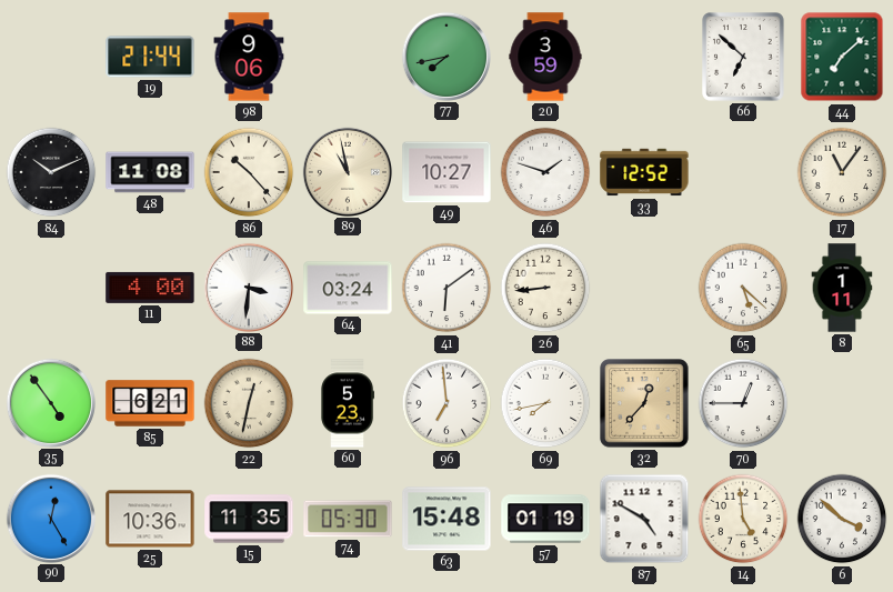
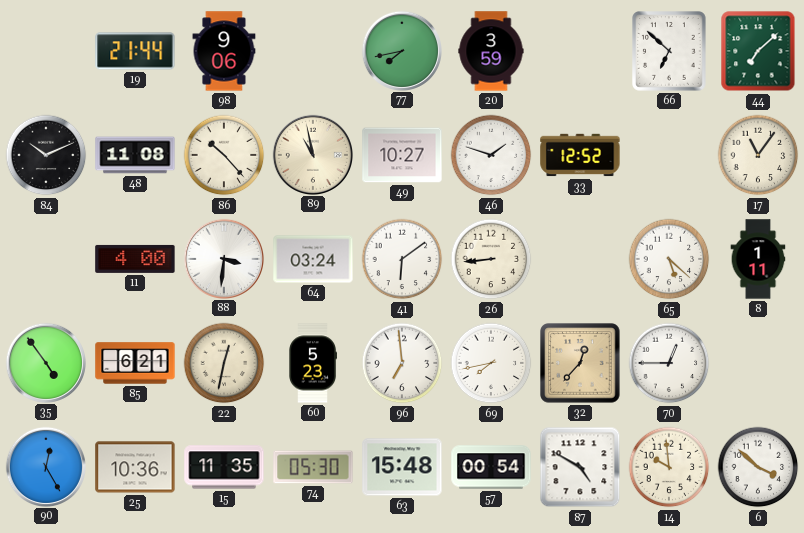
57: 01:19 -> 00:54
14: 4:59 -> 9:59
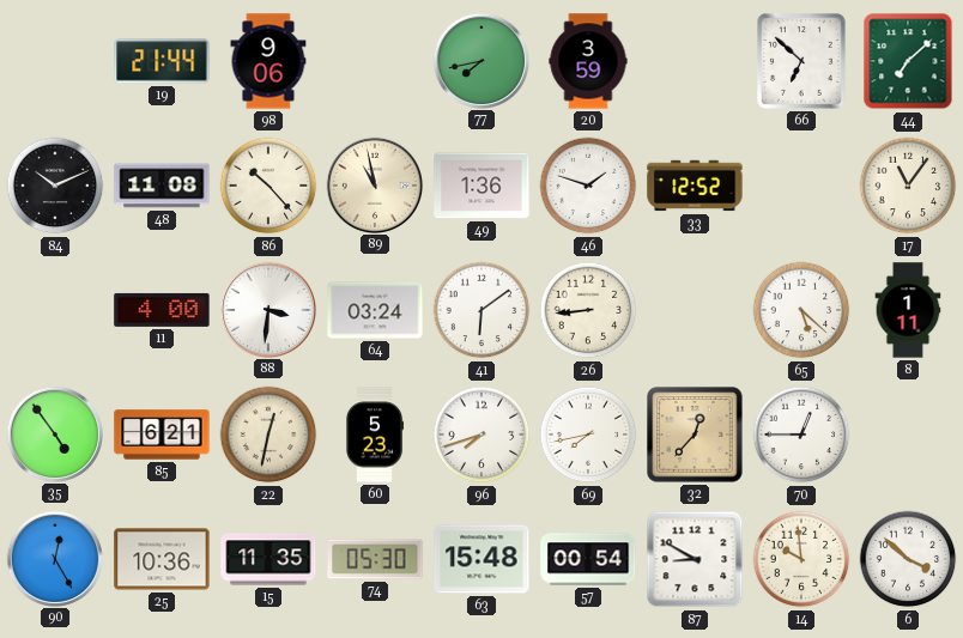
49: 10:27 -> 1:36
96: 6:59 -> 7:42
87: 4:50 -> 8:50
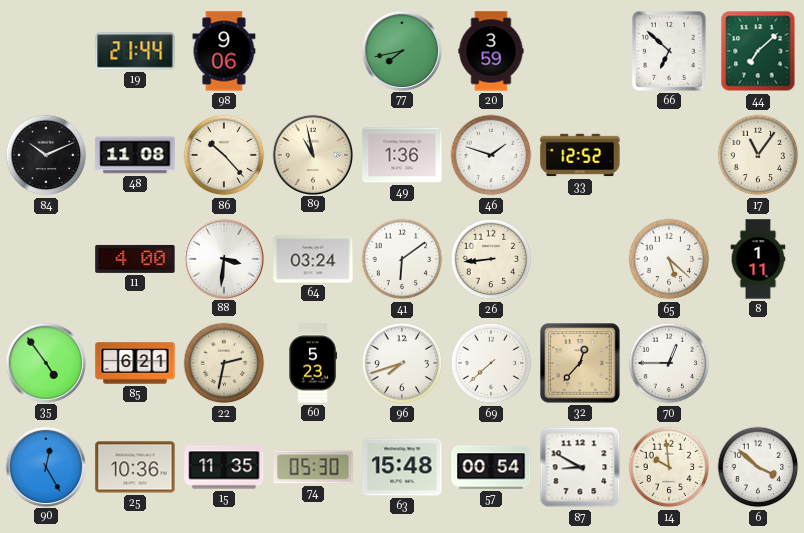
22: 12:32 -> 2:32
69: 7:43 -> 7:38
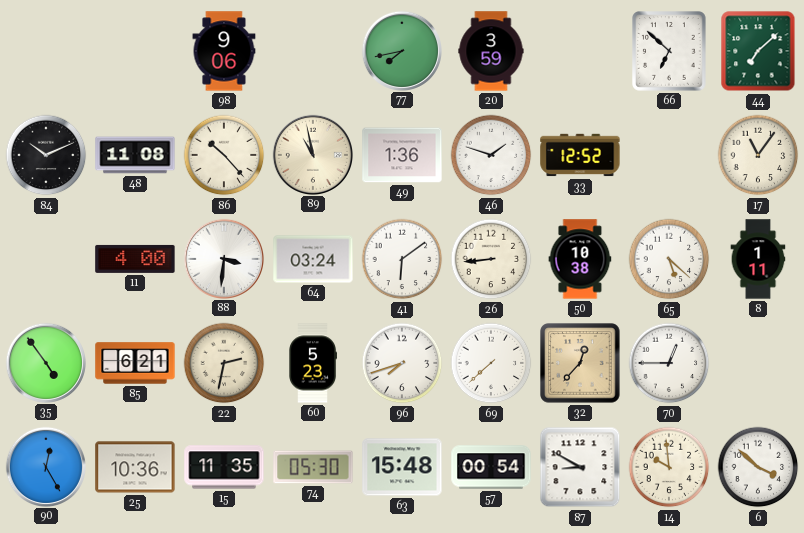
19: 21:44 -> none
50: none -> 10:38
